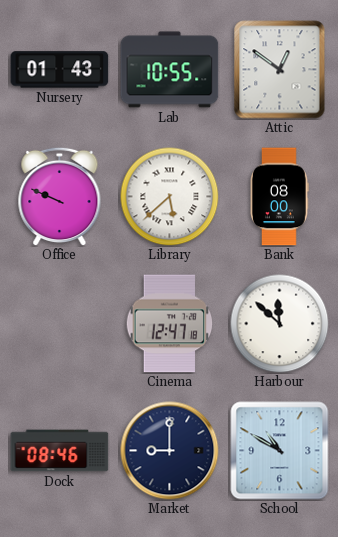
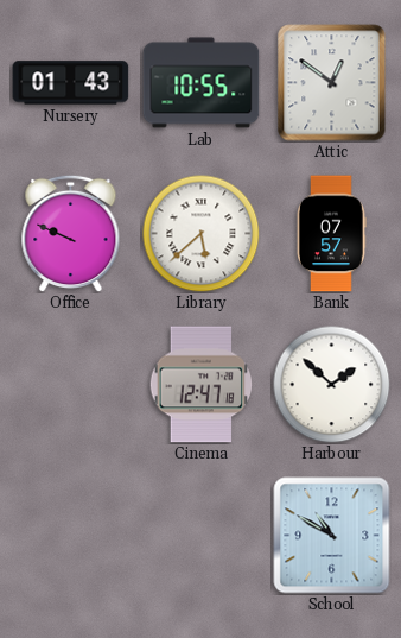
Bank: 08:00 -> 07:57
Harbour: 11:52 -> 1:52
Dock: 08:46 -> none
Market: 9:00 -> none
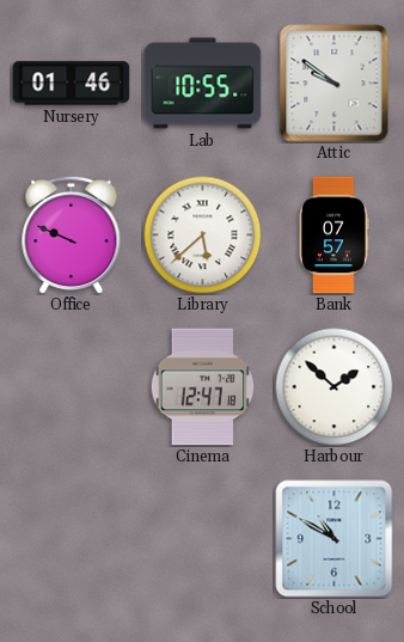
Nursery: 01:43 -> 01:46
Attic: 12:51 -> 9:51
